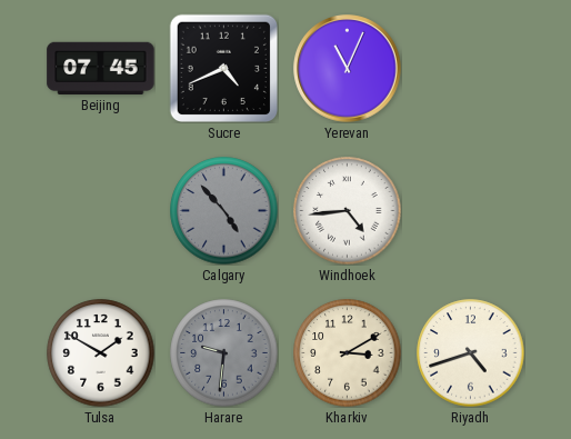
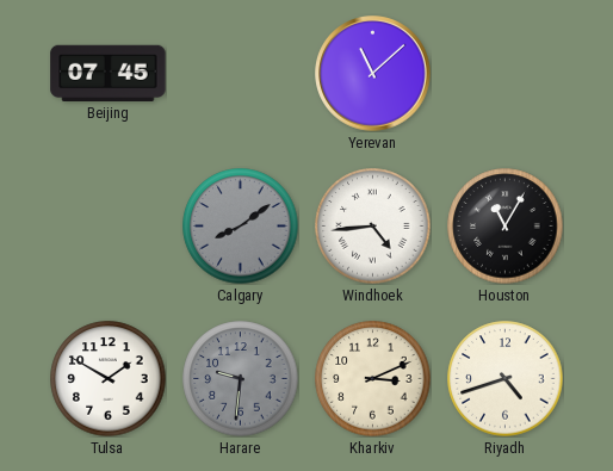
Sucre: 4:41 -> none
Yerevan: 11:04 -> 11:08
Calgary: 4:53 -> 8:09
Houston: none -> 11:05
Kharkiv: 3:10 -> 3:11
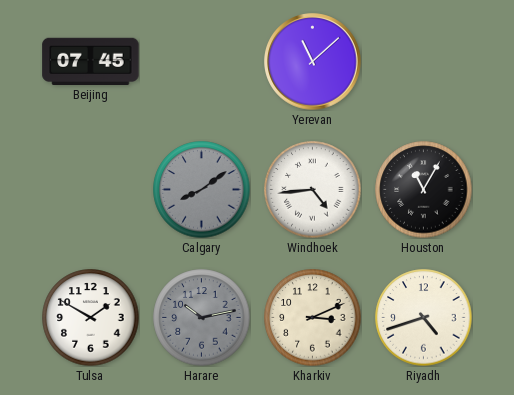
Harare: 9:31 -> 10:13
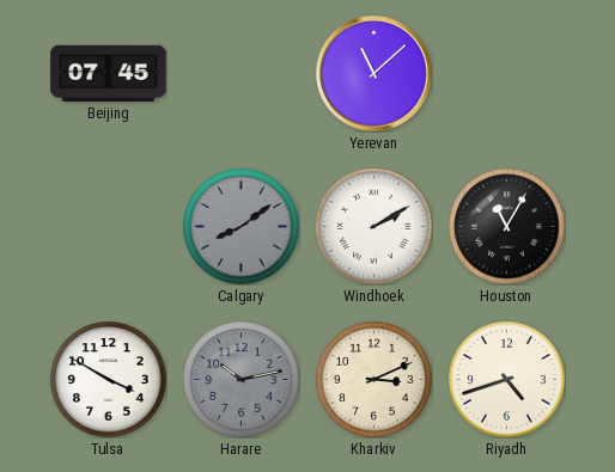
Windhoek: 4:44 -> 2:10
Tulsa: 1:50 -> 3:50
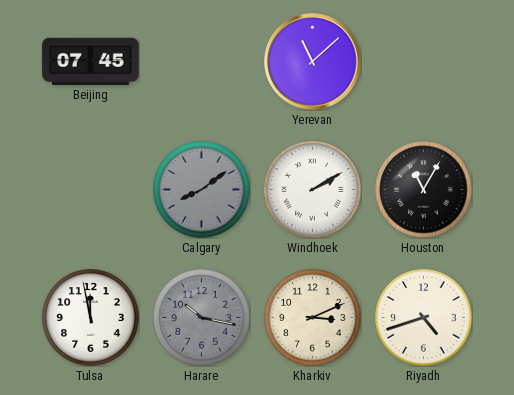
Tulsa: 3:50 -> 11:58
Harare: 10:13 -> 10:17
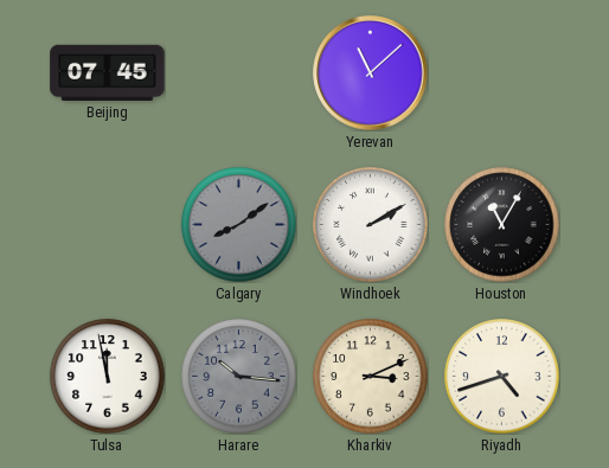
Harare: 10:17 -> 10:16
